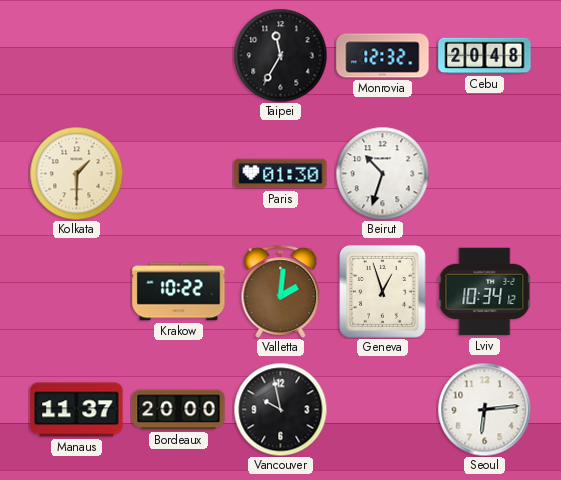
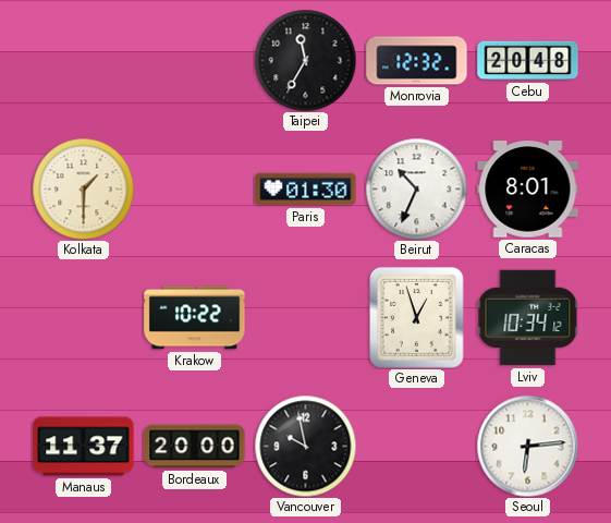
Beirut: 10:33 -> 10:34
Caracas: none -> 8:01
Valletta: 2:01 -> none
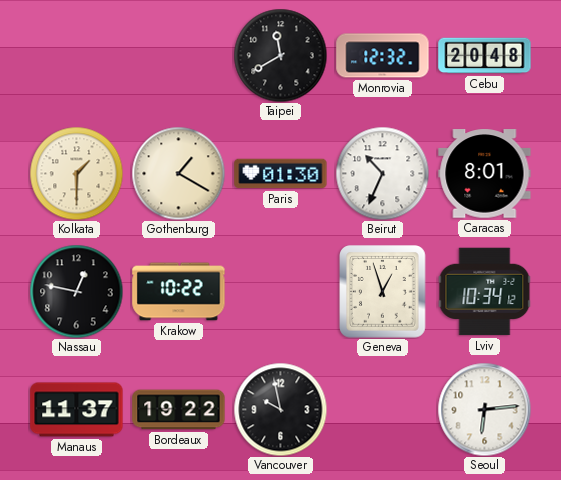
Taipei: 11:35 -> 11:40
Gothenburg: none -> 1:20
Nassau: none -> 12:47
Bordeaux: 20:00 -> 19:22
